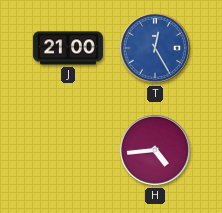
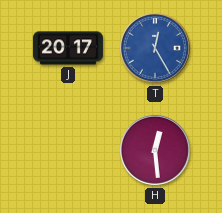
J: 21:00 -> 20:17
H: 4:44 -> 12:29
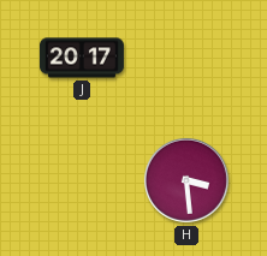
T: 12:25 -> none
H: 12:29 -> 3:29
